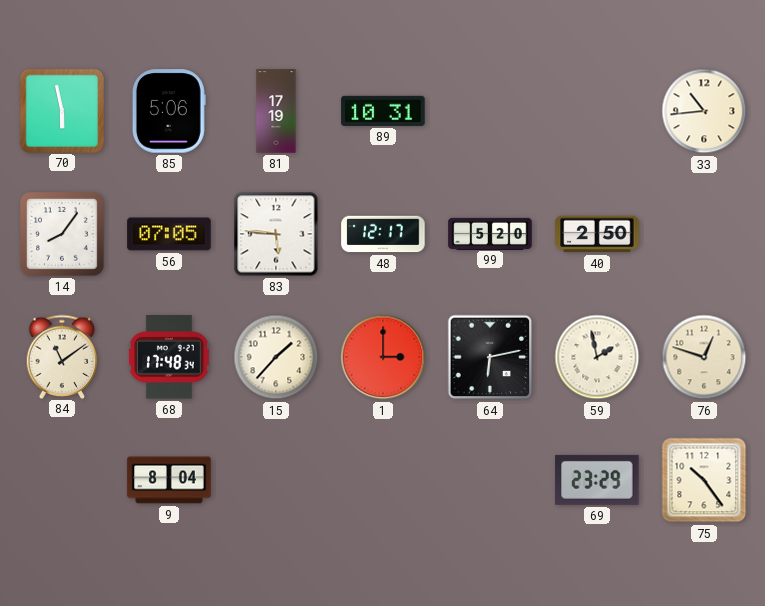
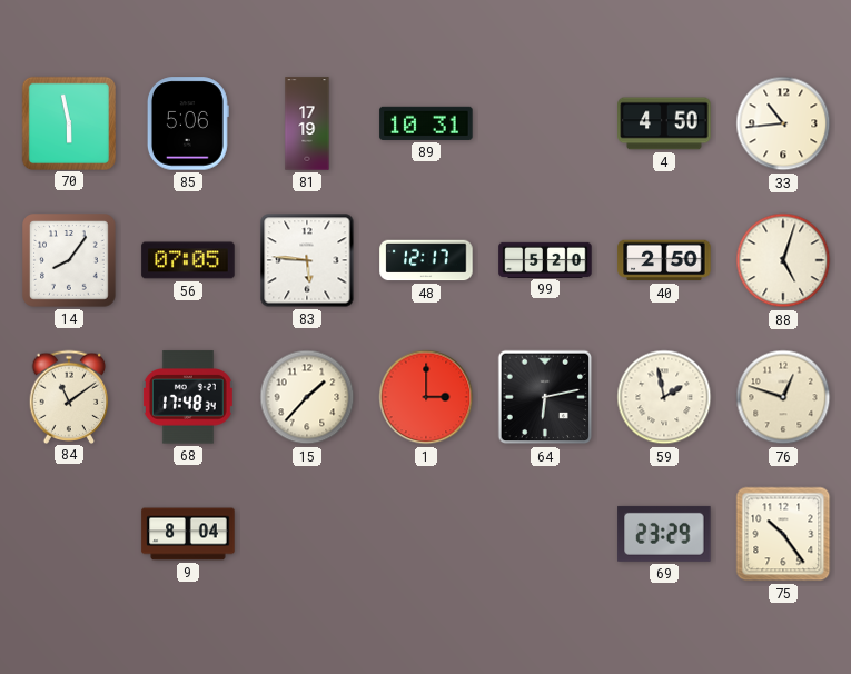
4: none -> 4:50
88: none -> 5:03
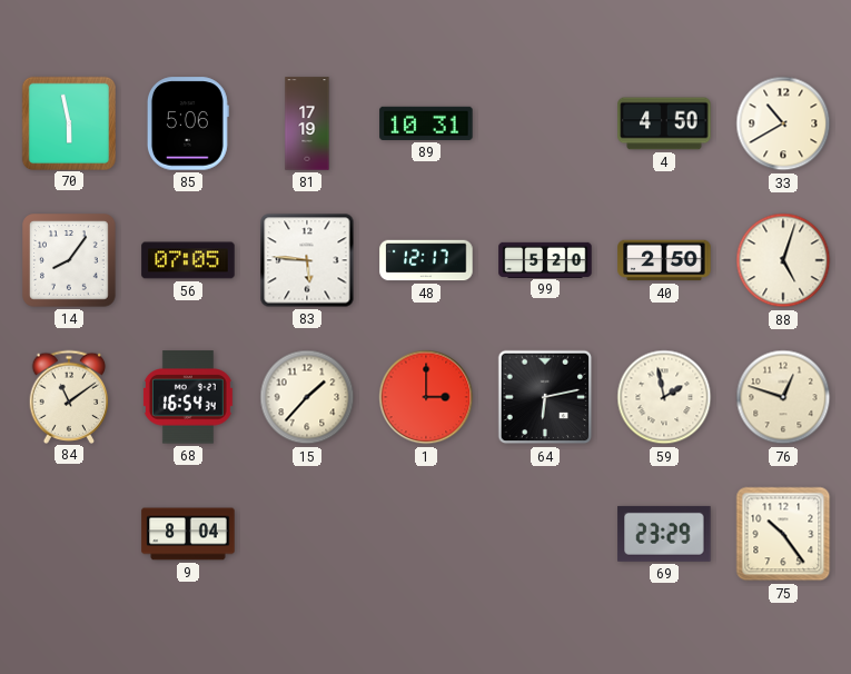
33: 10:44 -> 10:40
68: 17:48 -> 16:54
